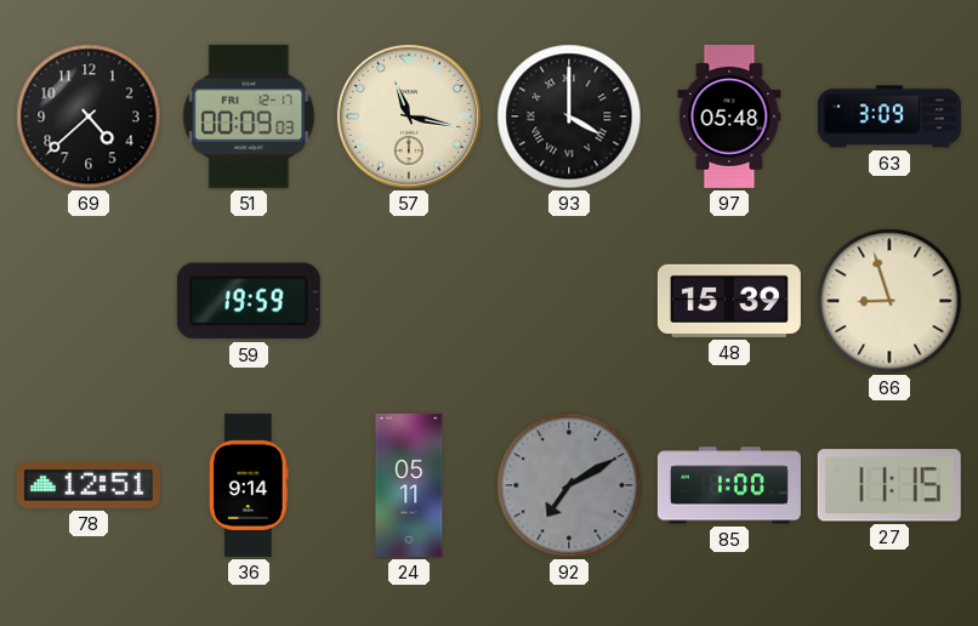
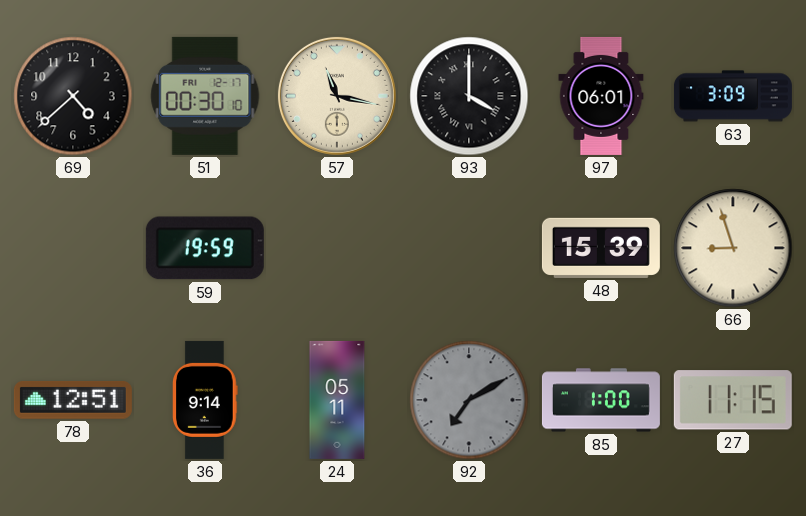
51: 00:09 -> 00:30
97: 05:48 -> 06:01
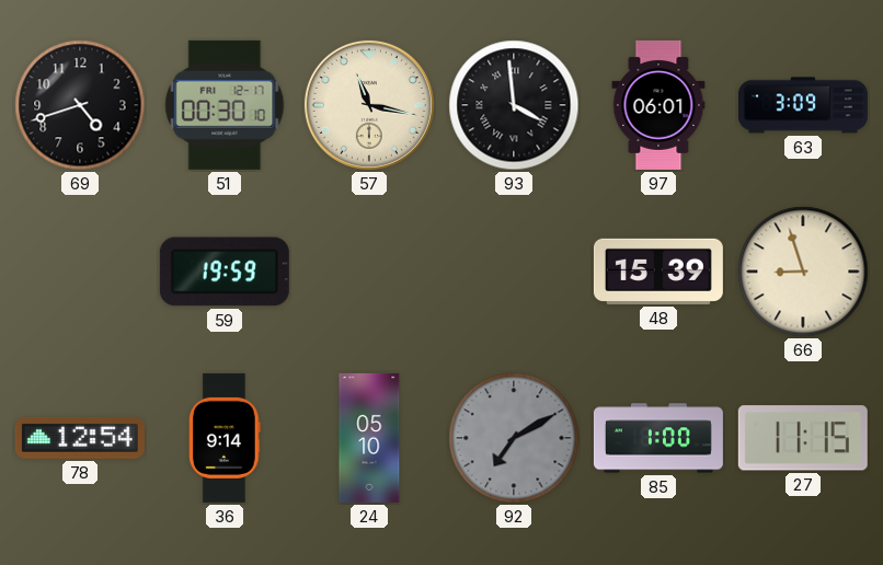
69: 4:38 -> 4:42
93: 4:00 -> 3:59
78: 12:51 -> 12:54
24: 05:11 -> 05:10
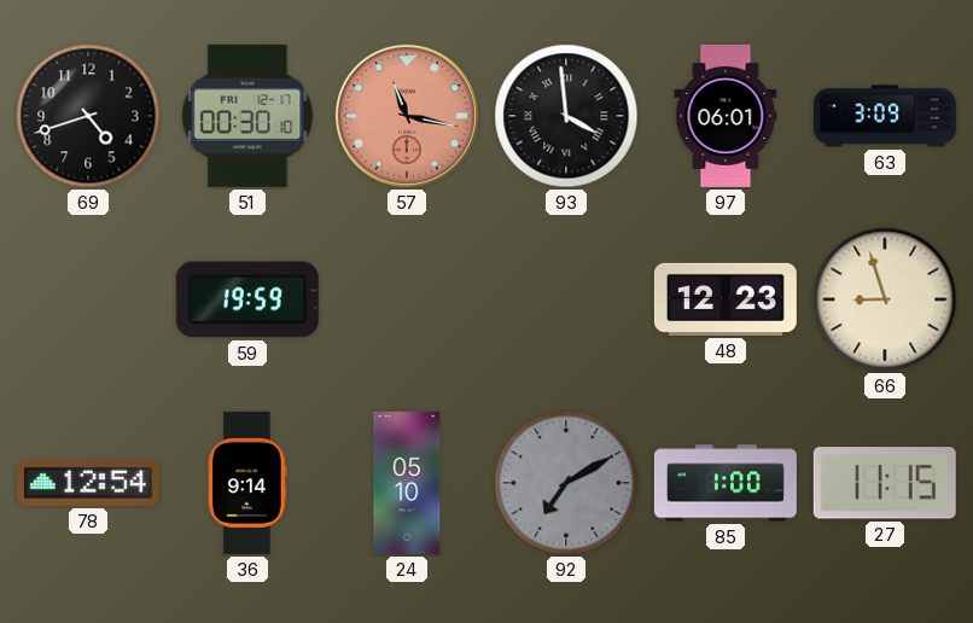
57 dial: cream -> salmon
48: 15:39 -> 12:23
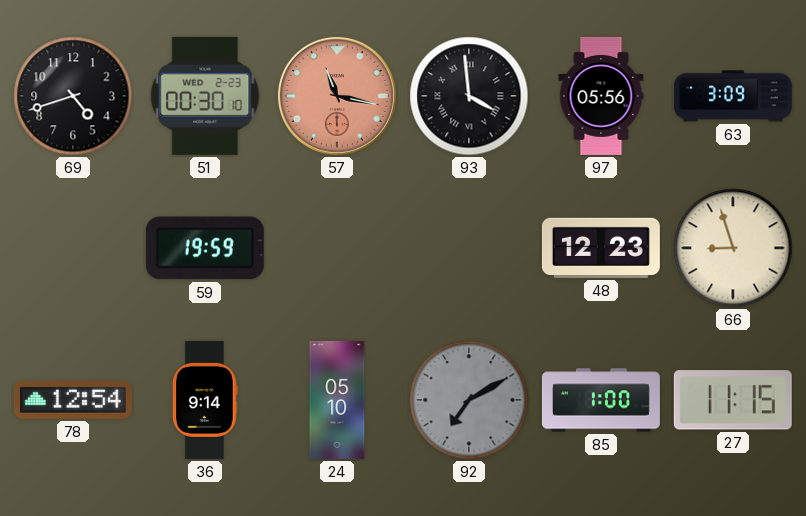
51 date: FRI 12-17 -> WED 2-23
97: 06:01 -> 05:56
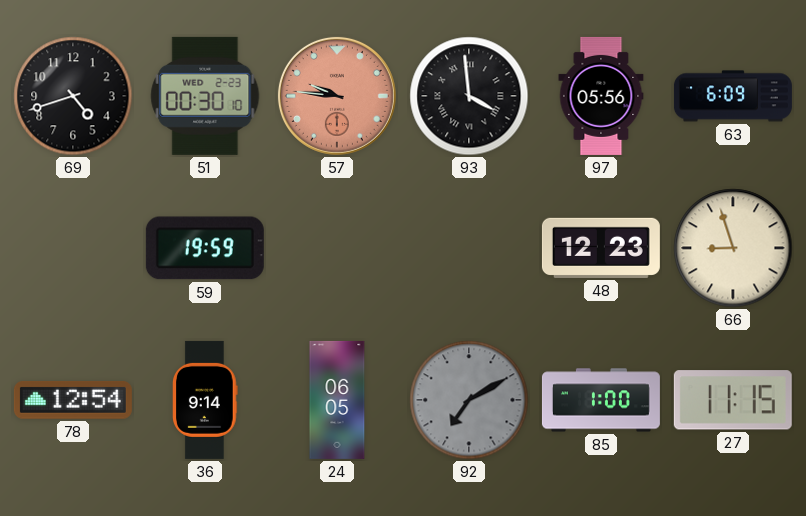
57: 11:17 -> 9:46
63: 3:09 -> 6:09
24: 05:10 -> 06:05
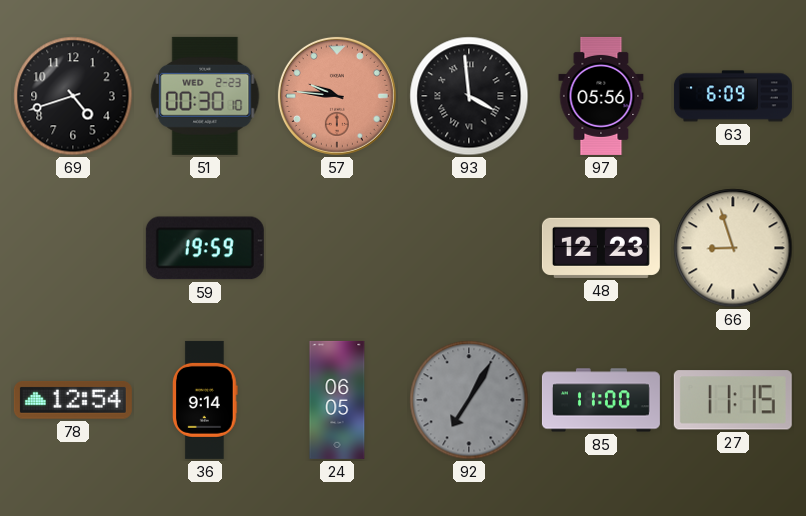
92: 7:10 -> 7:05
85: 1:00 -> 11:00
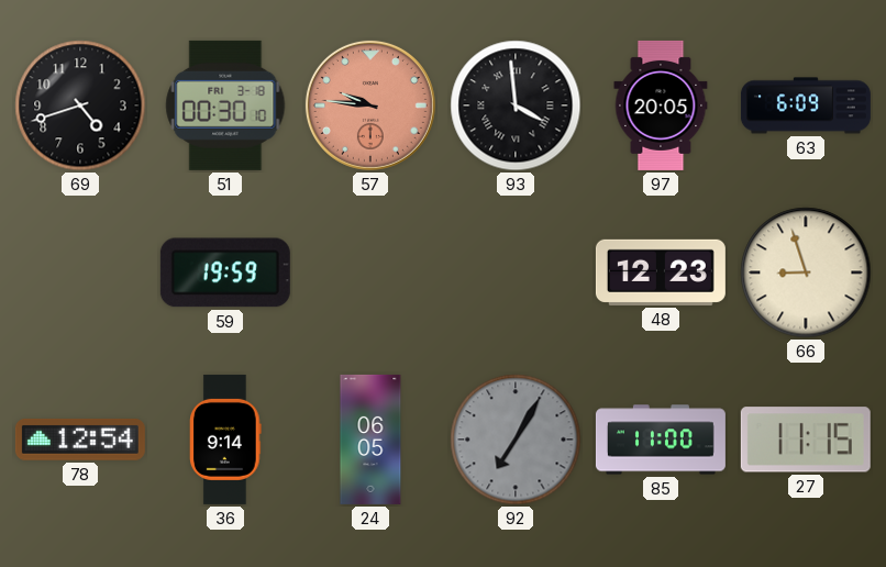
51 date: WED 2-23 -> FRI 3-18
97: 05:56 -> 20:05
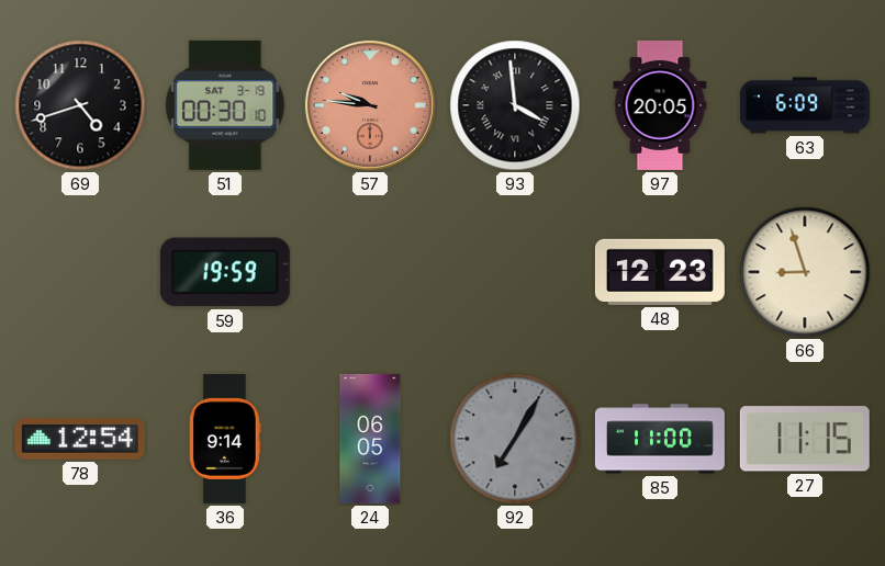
51 date: FRI 3-18 -> SAT 3-19
